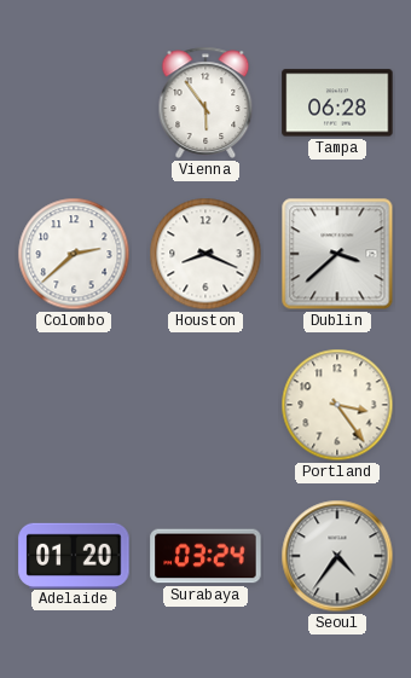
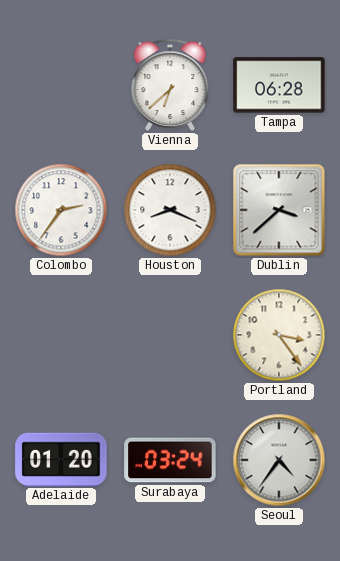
Vienna: 5:54 -> 6:38
Colombo: 2:38 -> 2:36
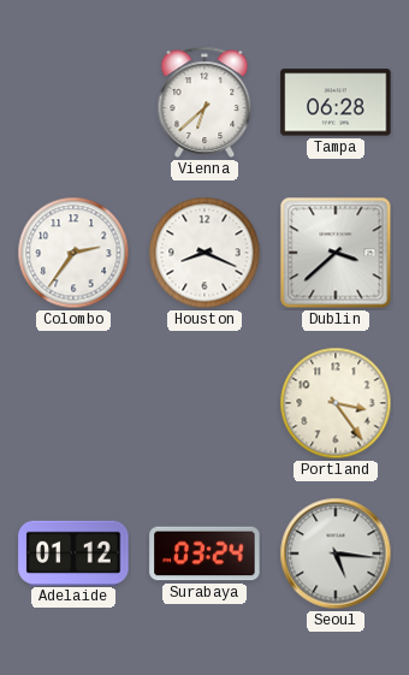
Adelaide: 01:20 -> 01:12
Seoul: 4:36 -> 5:16
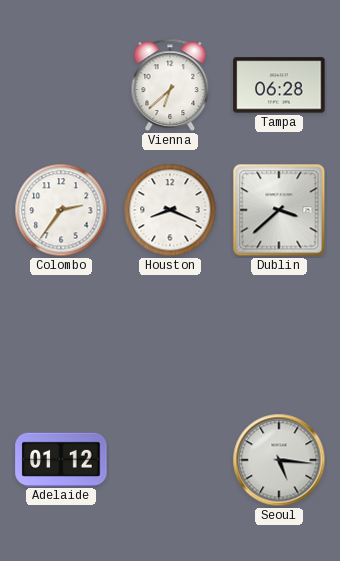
Portland: 3:24 -> none
Surabaya: 03:24 -> none
